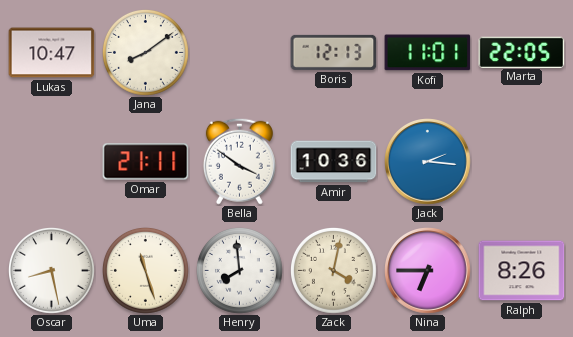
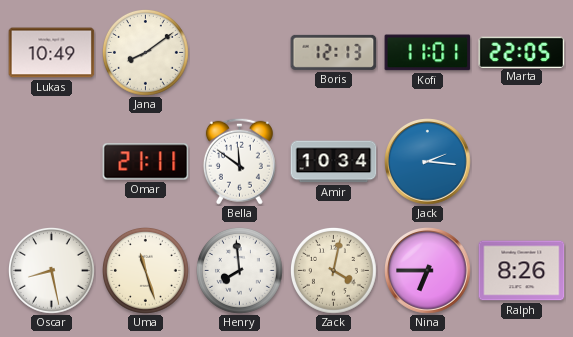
Lukas: 10:47 -> 10:49
Bella: 3:51 -> 11:51
Amir: 10:36 -> 10:34
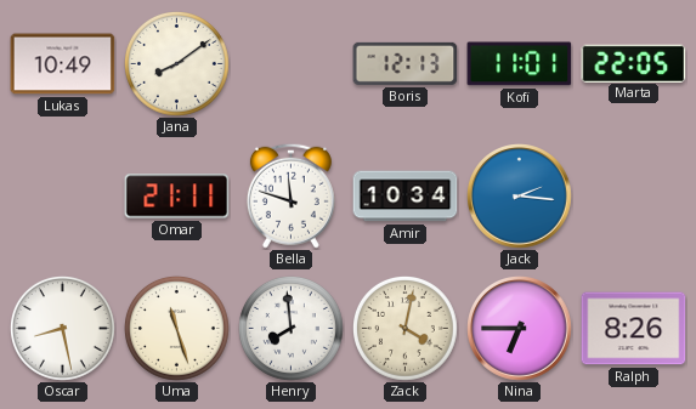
Bella: 11:51 -> 11:48
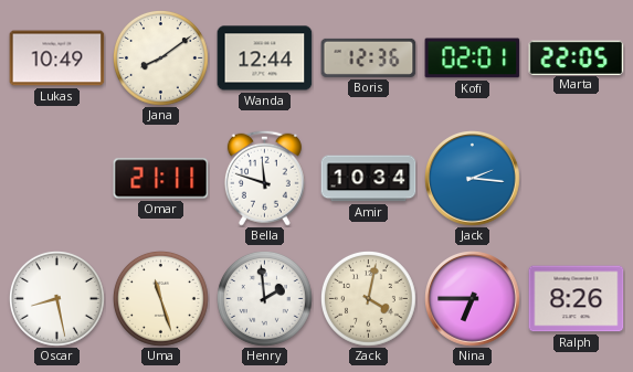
Wanda: none -> 12:44
Boris: 12:13 -> 12:36
Kofi: 11:01 -> 02:01
Henry: 7:59 -> 1:59
